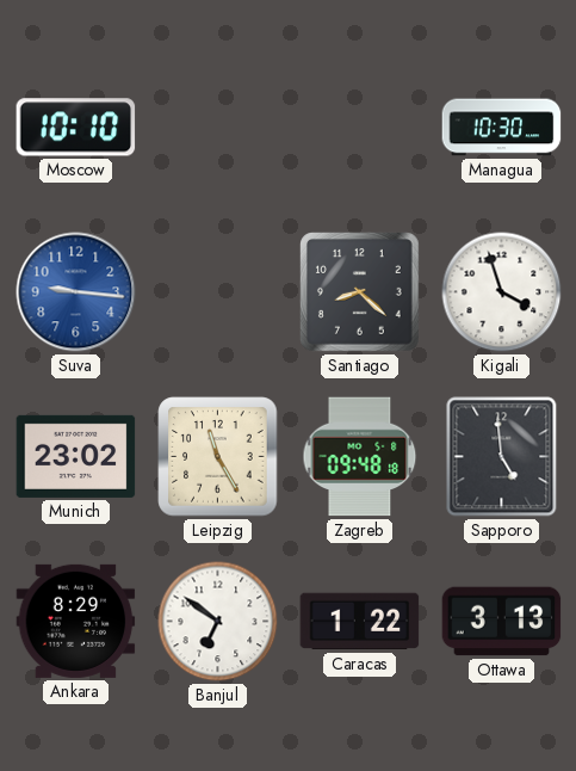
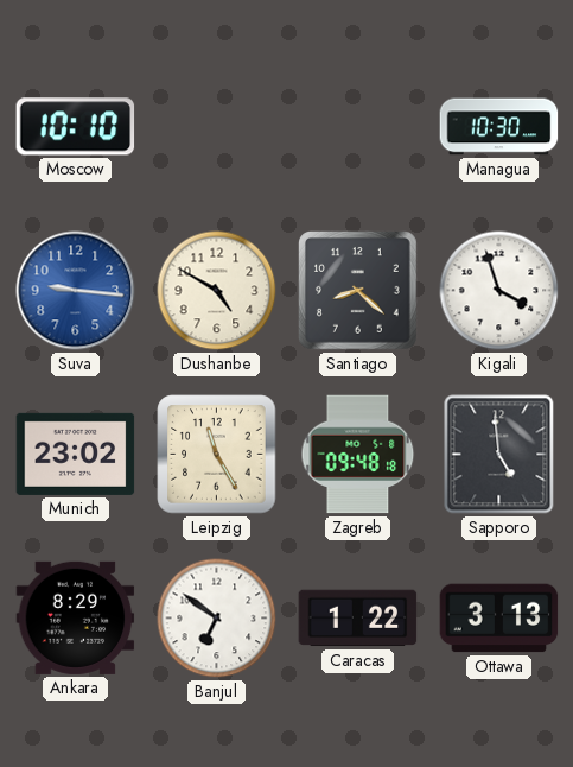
Dushanbe: none -> 4:50
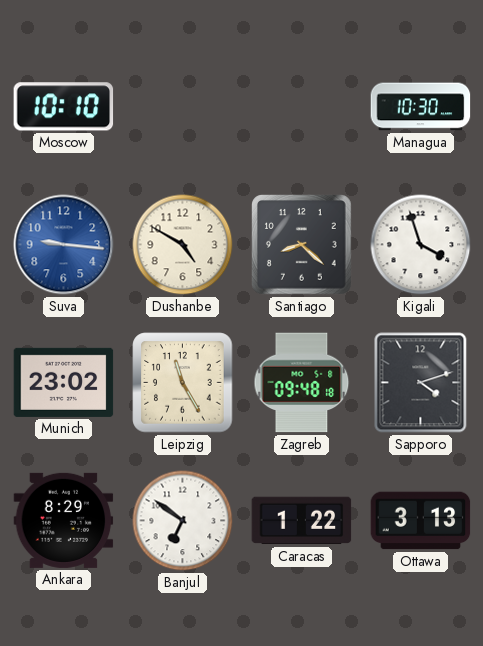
Sapporo: 4:59 -> 4:12
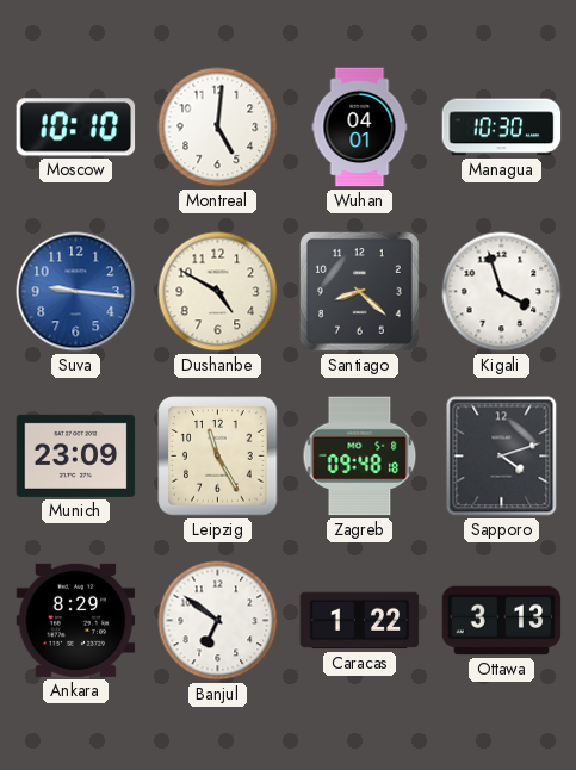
Montreal: none -> 5:01
Wuhan: none -> 04:01
Munich: 23:02 -> 23:09
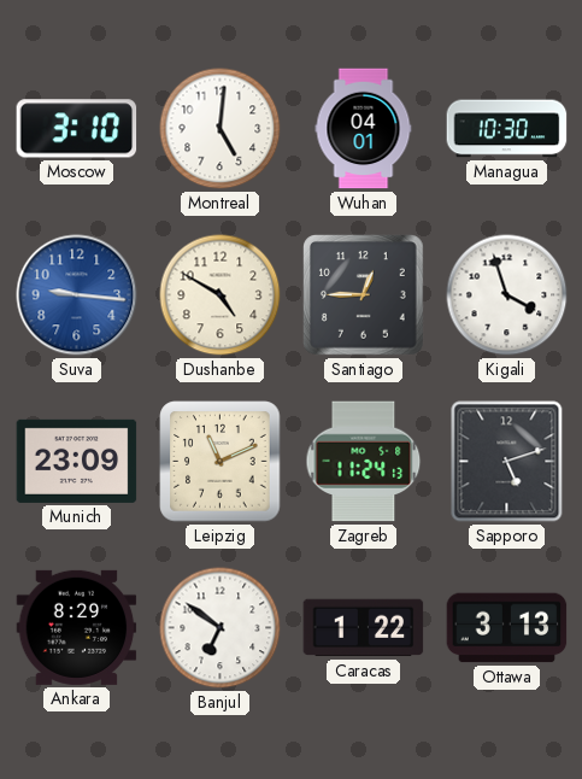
Moscow: 10:10 -> 3:10
Santiago: 8:22 -> 12:45
Leipzig: 11:25 -> 11:11
Zagreb: 09:48 -> 11:24
Sapporo: 4:12 -> 5:12
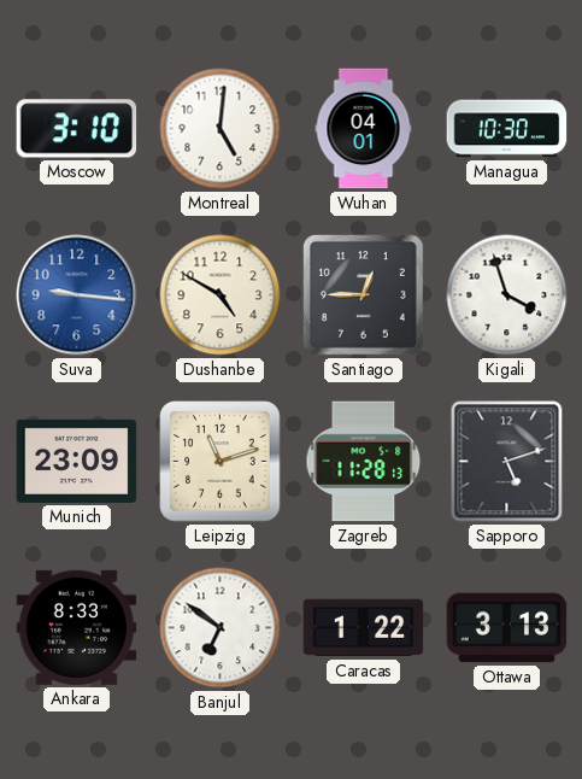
Leipzig: 11:11 -> 11:12
Zagreb: 11:24 -> 11:28
Ankara: 8:29 -> 8:33
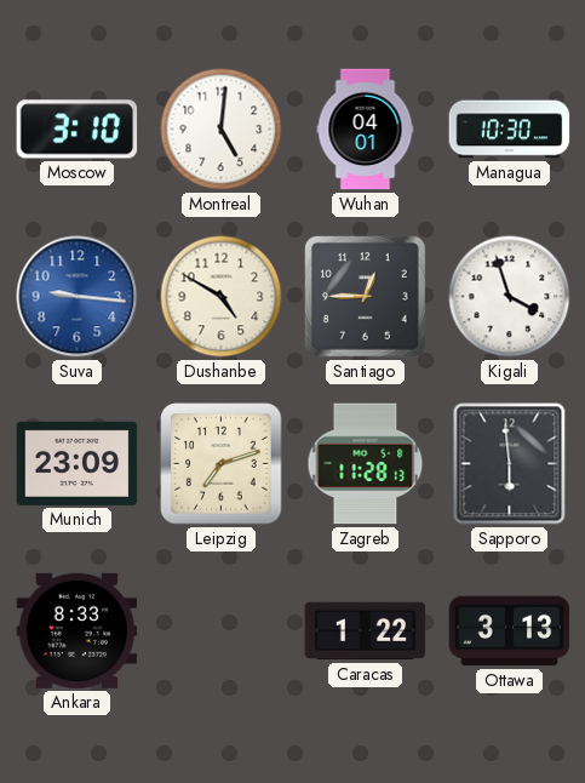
Leipzig: 11:12 -> 7:12
Sapporo: 5:12 -> 5:59
Banjul: 6:51 -> none
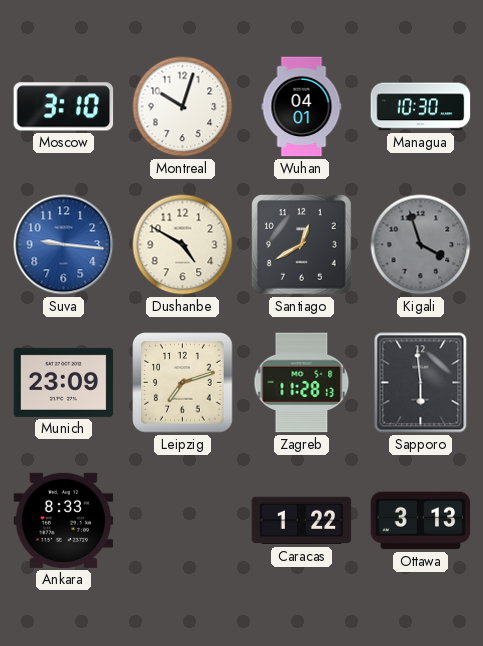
Montreal: 5:01 -> 10:03
Santiago: 12:45 -> 12:40
Kigali dial: white -> grey
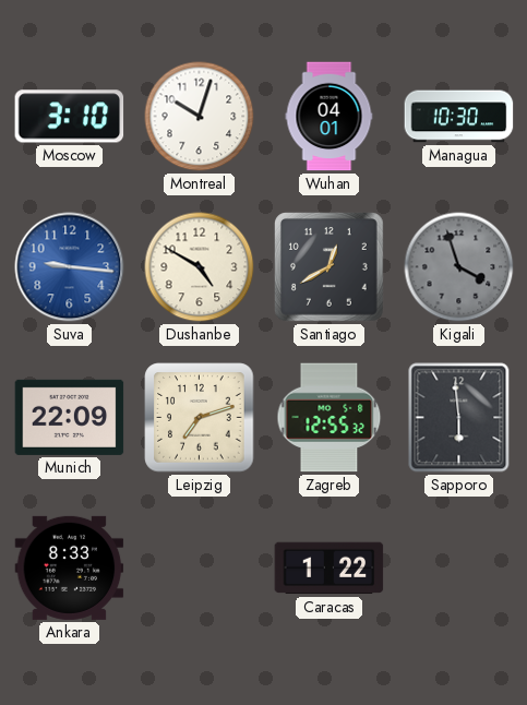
Munich: 23:09 -> 22:09
Zagreb: 11:28 -> 12:55
Ottawa: 3:13 -> none
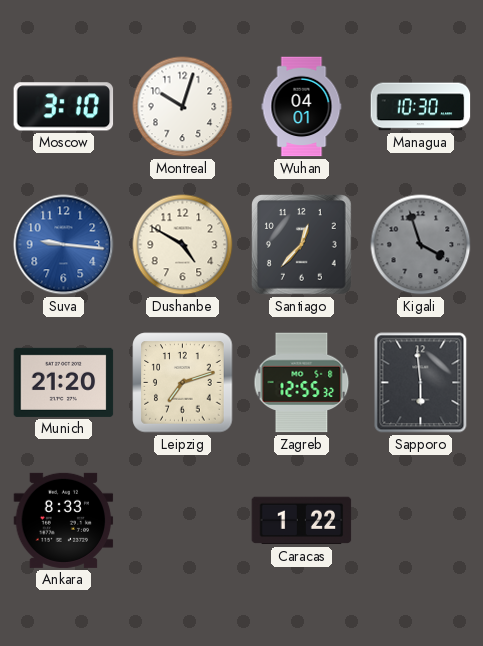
Santiago: 12:40 -> 12:37
Munich: 22:09 -> 21:20
